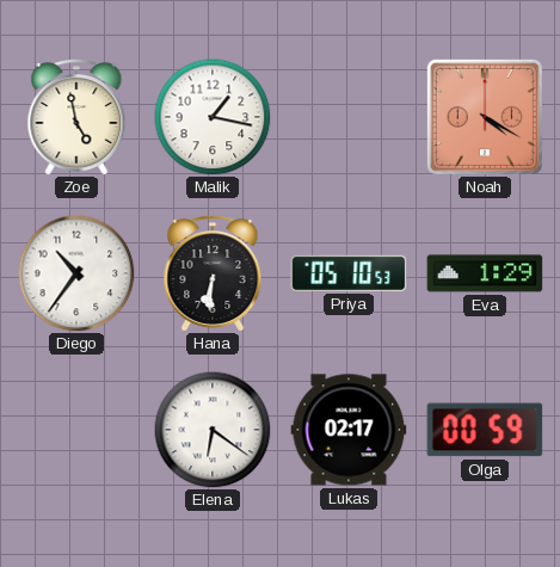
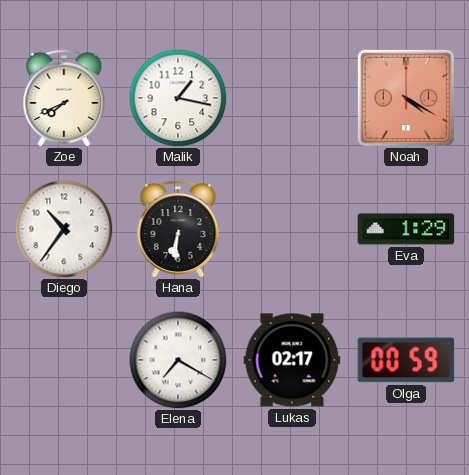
Zoe: 4:58 -> 7:41
Priya: 05:10 -> none
Elena: 6:21 -> 7:20
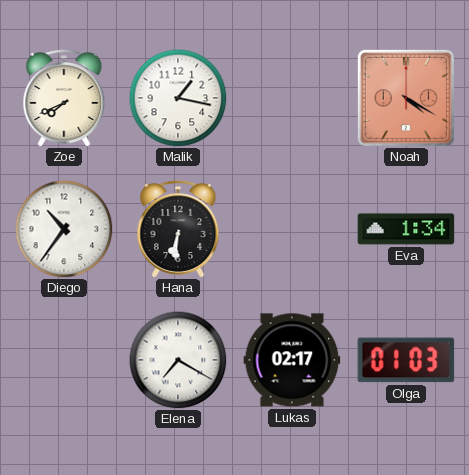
Eva: 1:29 -> 1:34
Olga: 00:59 -> 01:03
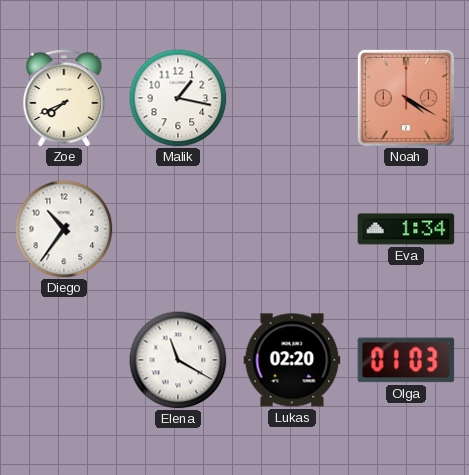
Hana: 6:31 -> none
Elena: 7:20 -> 11:20
Lukas: 02:17 -> 02:20
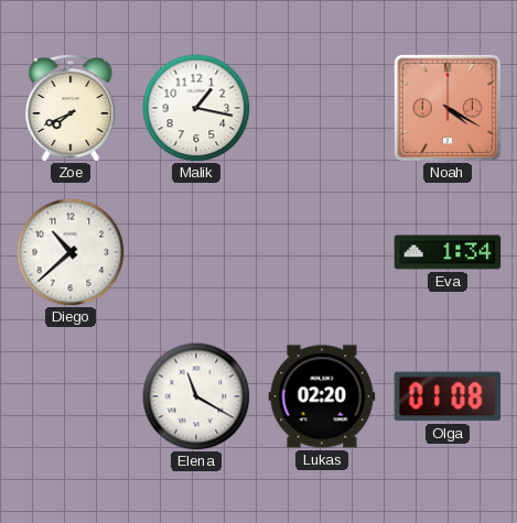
Diego: 10:36 -> 10:38
Olga: 01:03 -> 01:08
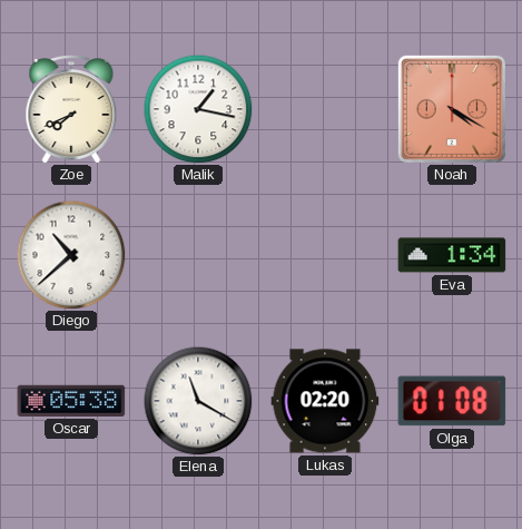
Oscar: none -> 05:38
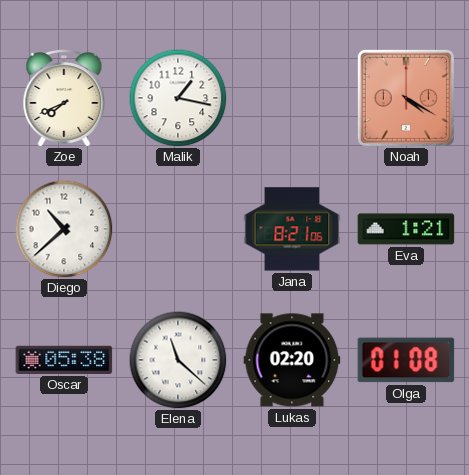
Jana: none -> 8:21
Eva: 1:34 -> 1:21
Elena: 11:20 -> 11:22
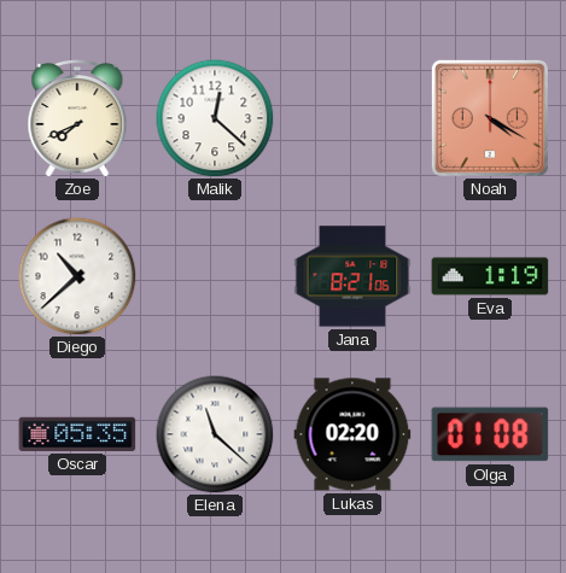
Malik: 1:17 -> 12:22
Eva: 1:21 -> 1:19
Oscar: 05:38 -> 05:35
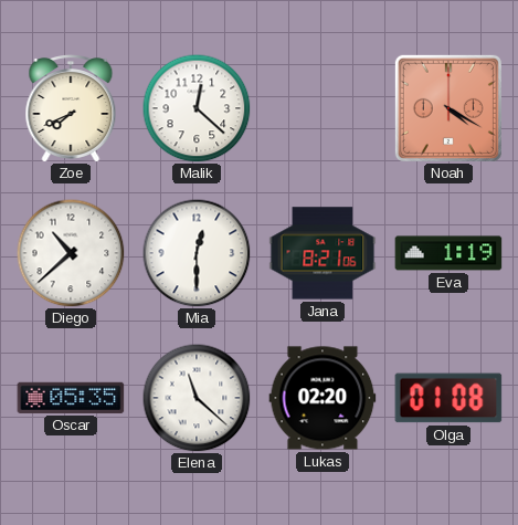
Mia: none -> 12:30
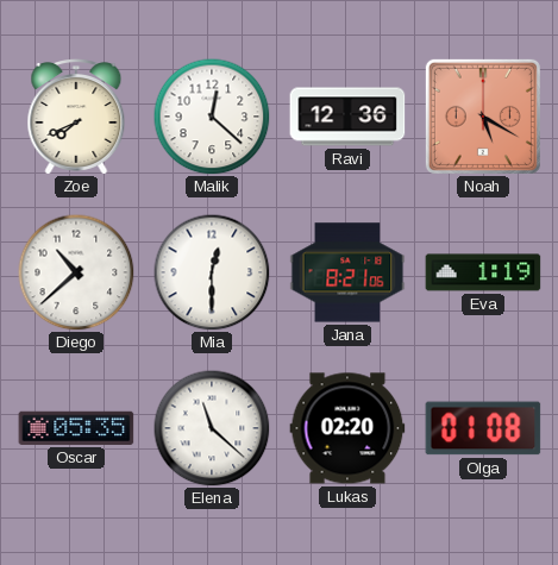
Ravi: none -> 12:36
Noah: 4:20 -> 5:20
